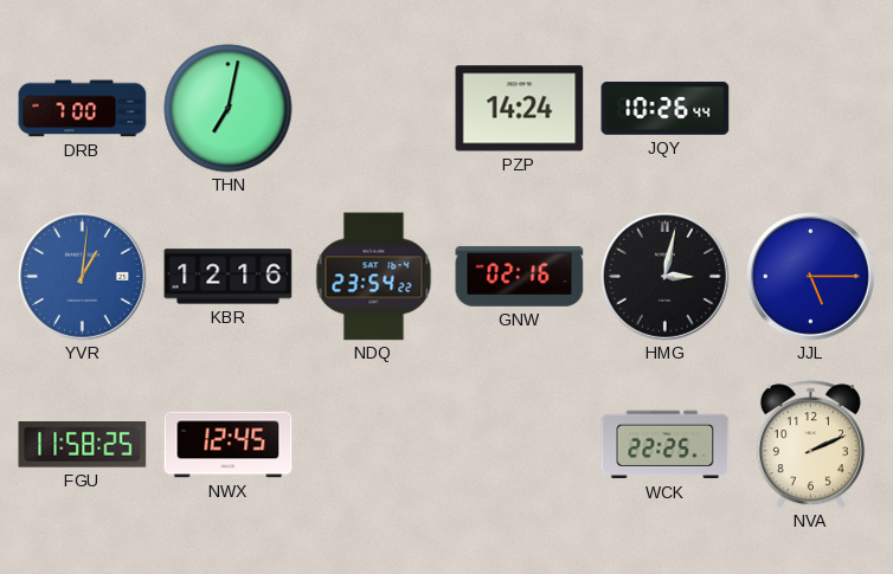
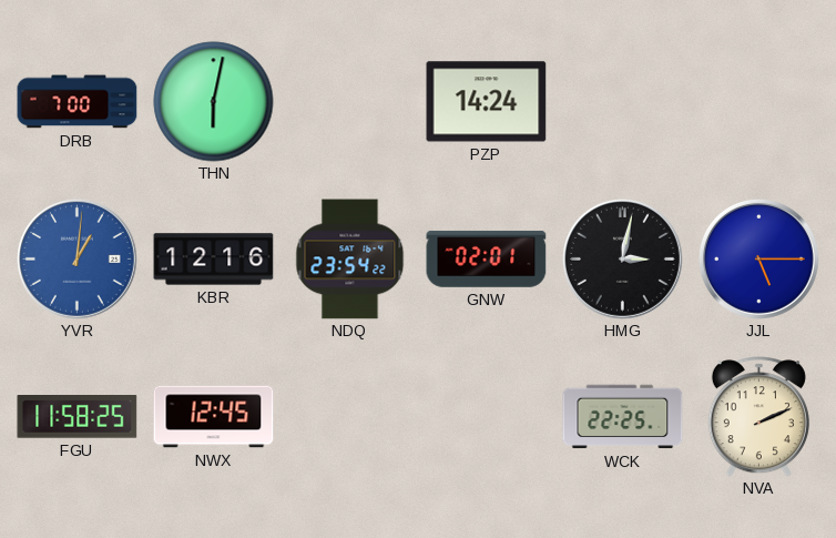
THN: 7:02 -> 6:02
JQY: 10:26 -> none
GNW: 02:16 -> 02:01
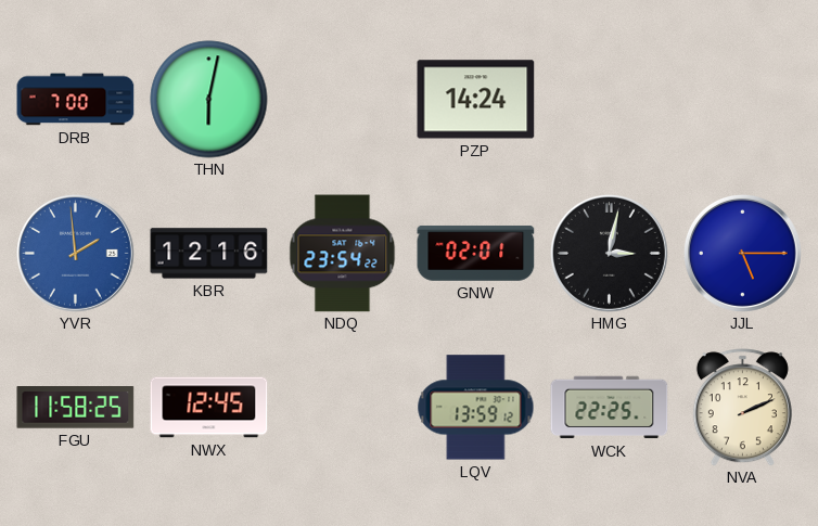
YVR: 1:01 -> 1:59
LQV: none -> 13:59
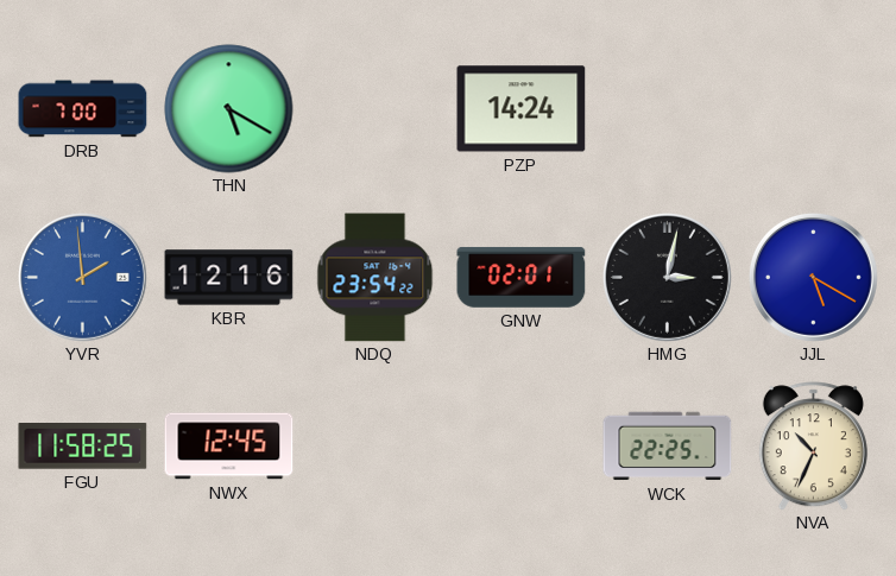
THN: 6:02 -> 5:20
JJL: 5:15 -> 5:20
LQV: 13:59 -> none
NVA: 2:11 -> 10:34
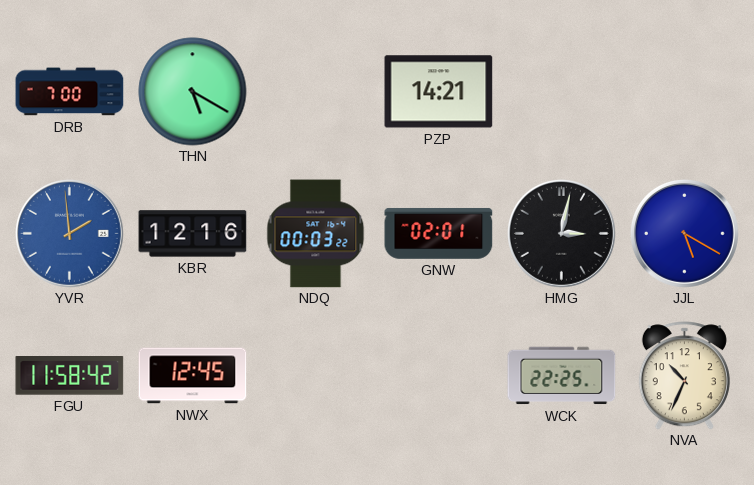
PZP: 14:24 -> 14:21
NDQ: 23:54 -> 00:03
FGU: 11:58:25 -> 11:58:42
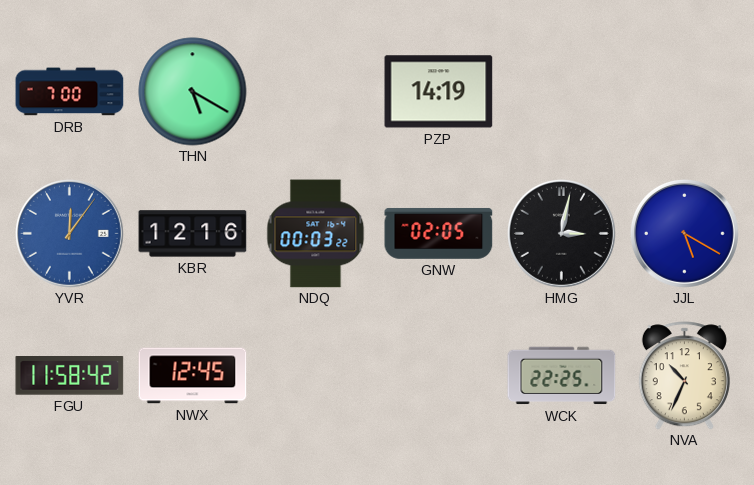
PZP: 14:21 -> 14:19
YVR: 1:59 -> 12:06
GNW: 02:01 -> 02:05
